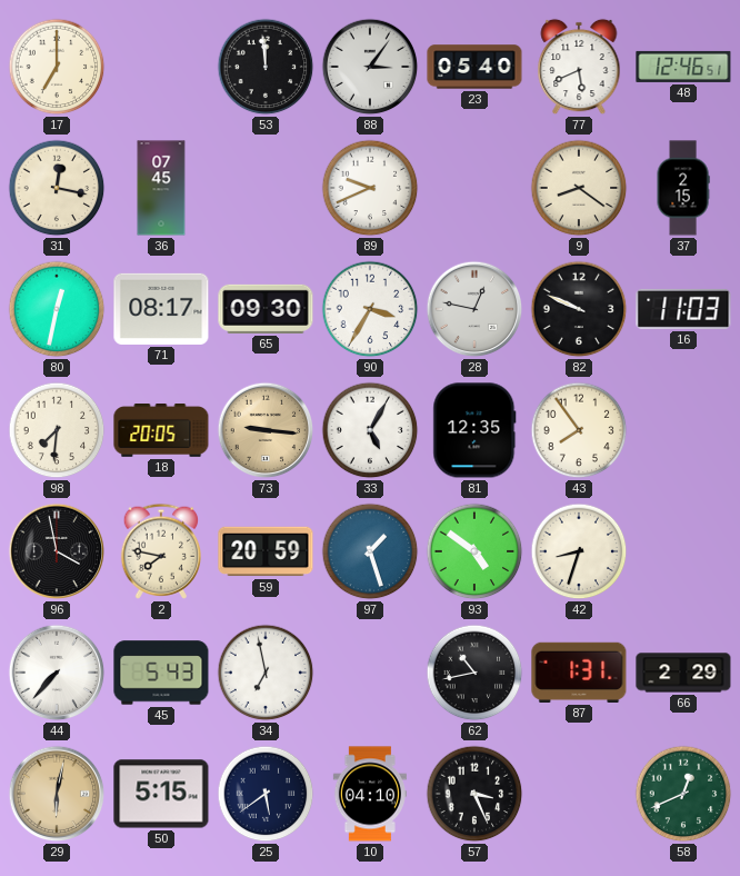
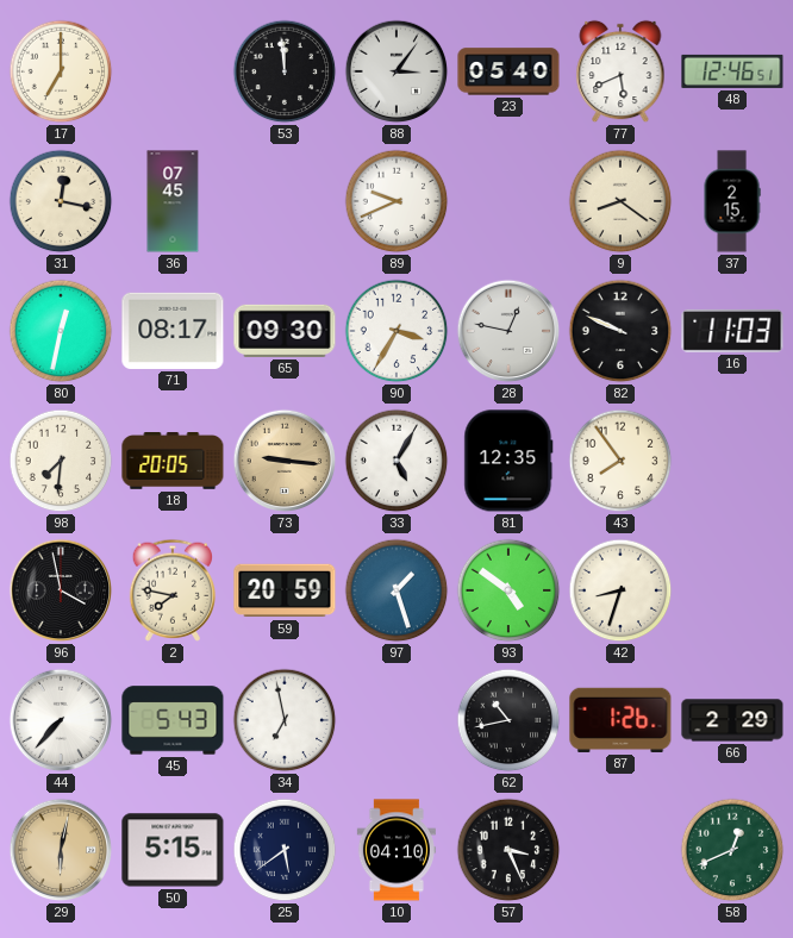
87: 1:31 -> 1:26
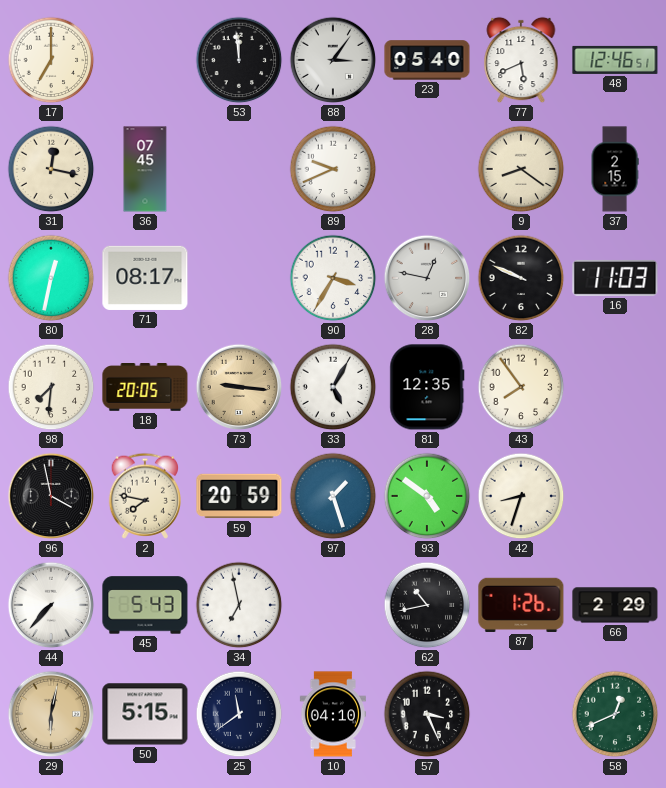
65: 09:30 -> none
25: 5:39 -> 11:39
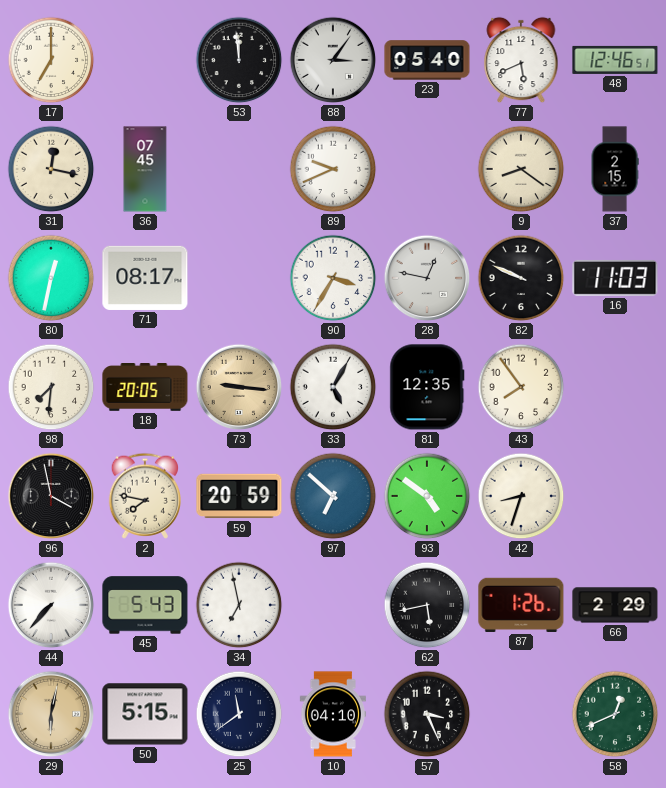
97: 1:27 -> 6:52
62: 10:43 -> 5:43
